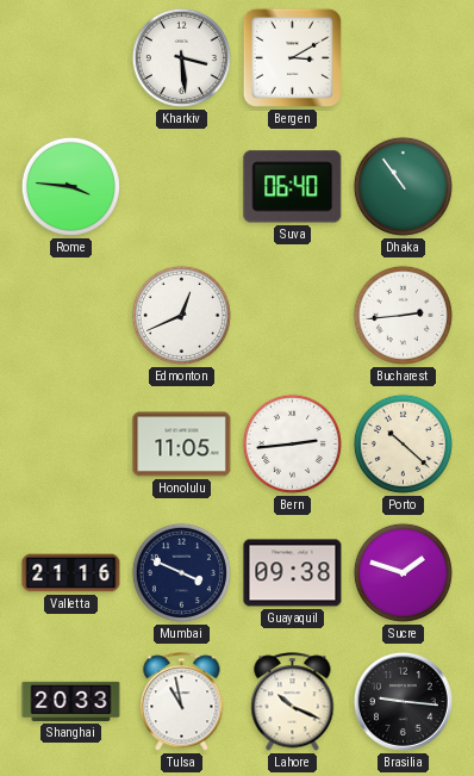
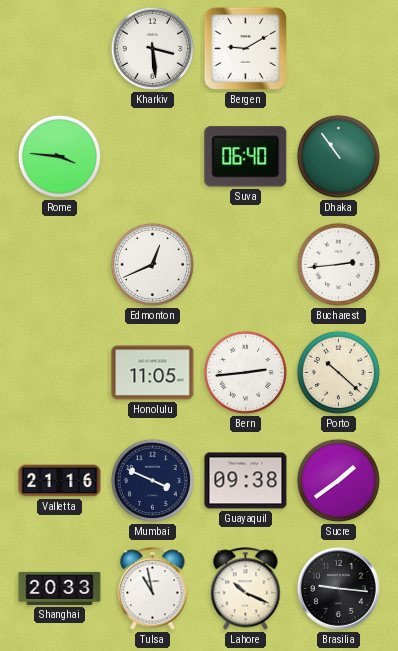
Bergen: 3:10 -> 9:10
Sucre: 1:48 -> 1:39
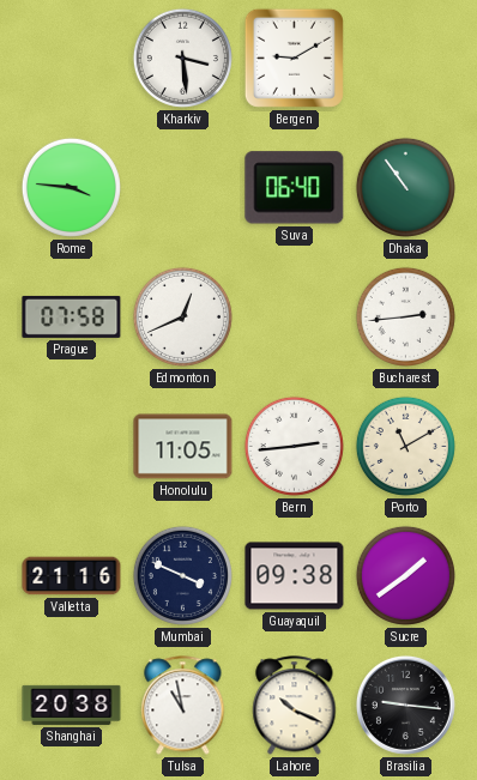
Prague: none -> 07:58
Porto: 10:22 -> 11:10
Shanghai: 20:33 -> 20:38
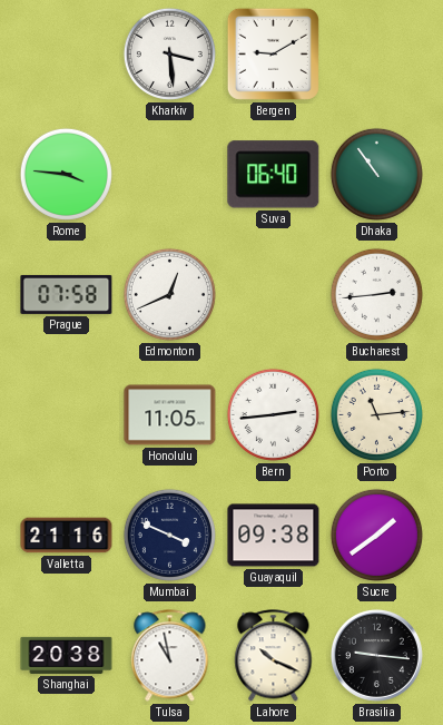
Porto: 11:10 -> 11:14
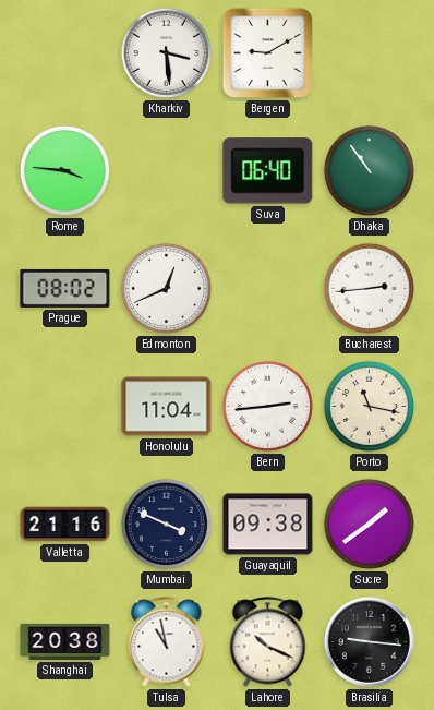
Prague: 07:58 -> 08:02
Honolulu: 11:05 -> 11:04
Porto: 11:14 -> 11:17
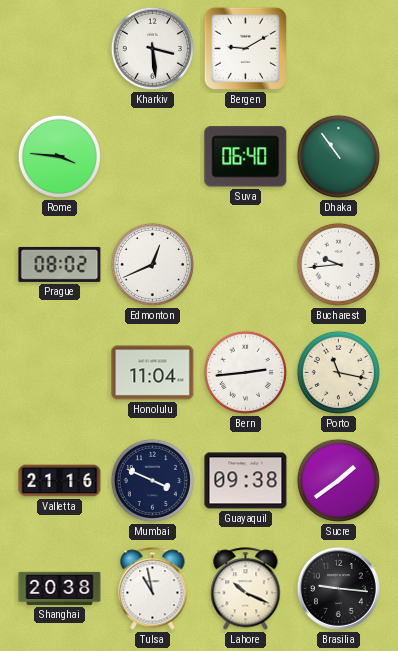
Bucharest: 2:44 -> 9:44
